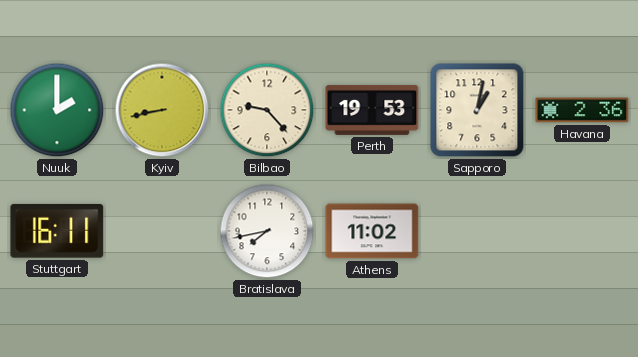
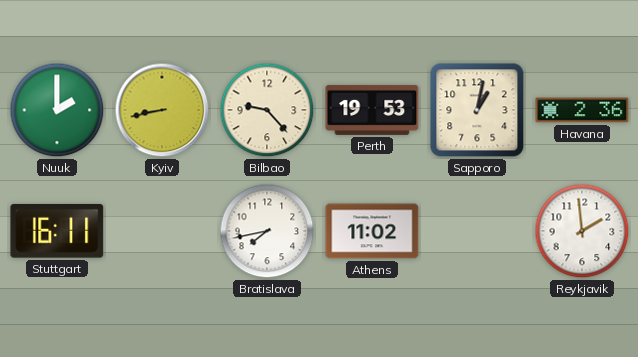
Reykjavik: none -> 1:59
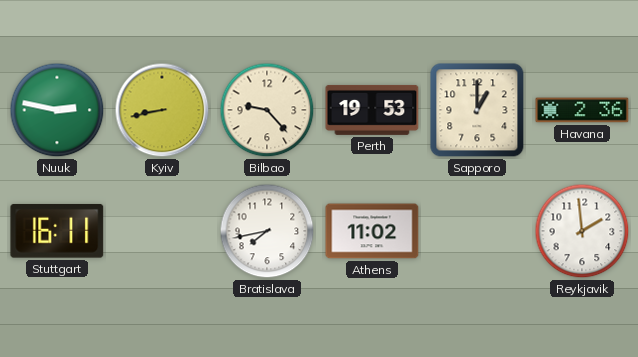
Nuuk: 2:00 -> 2:47
Sapporo: 1:02 -> 1:00
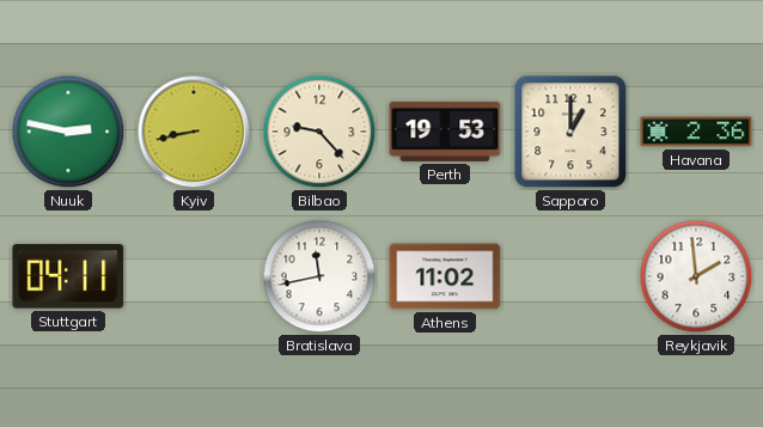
Stuttgart: 16:11 -> 04:11
Bratislava: 7:43 -> 11:43
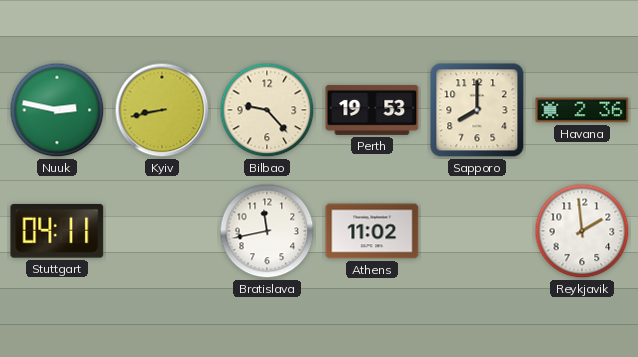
Sapporo: 1:00 -> 8:00
